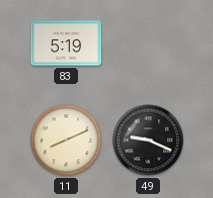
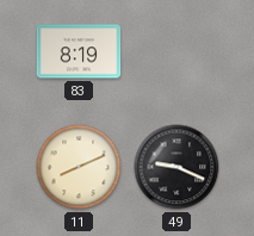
83: 5:19 -> 8:19
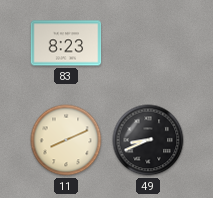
83: 8:19 -> 8:23
49: 9:19 -> 8:41
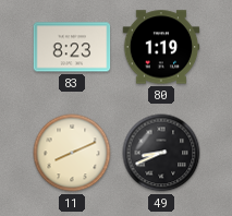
80: none -> 1:19
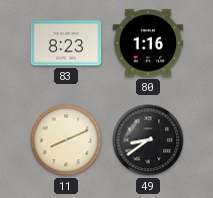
80: 1:19 -> 1:16
49: 8:41 -> 8:39
